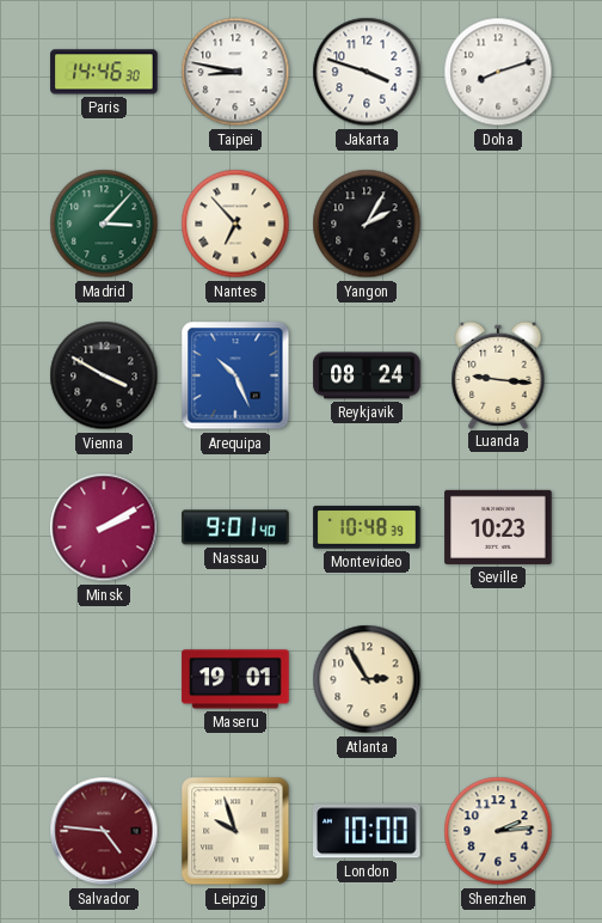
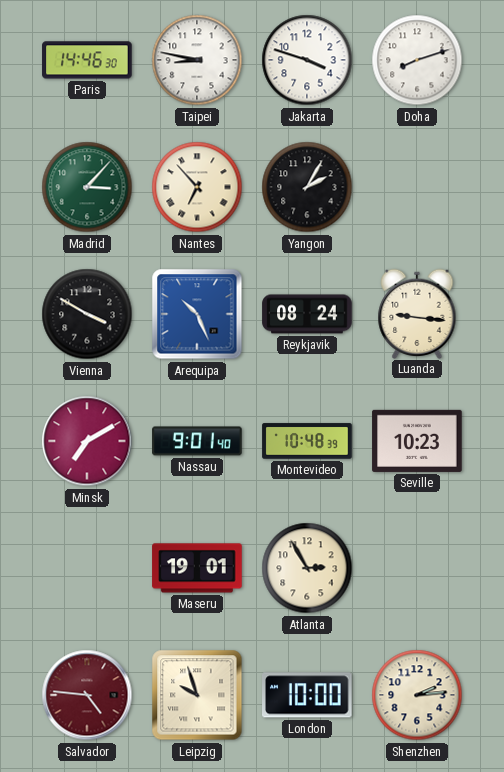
Minsk: 2:10 -> 7:10
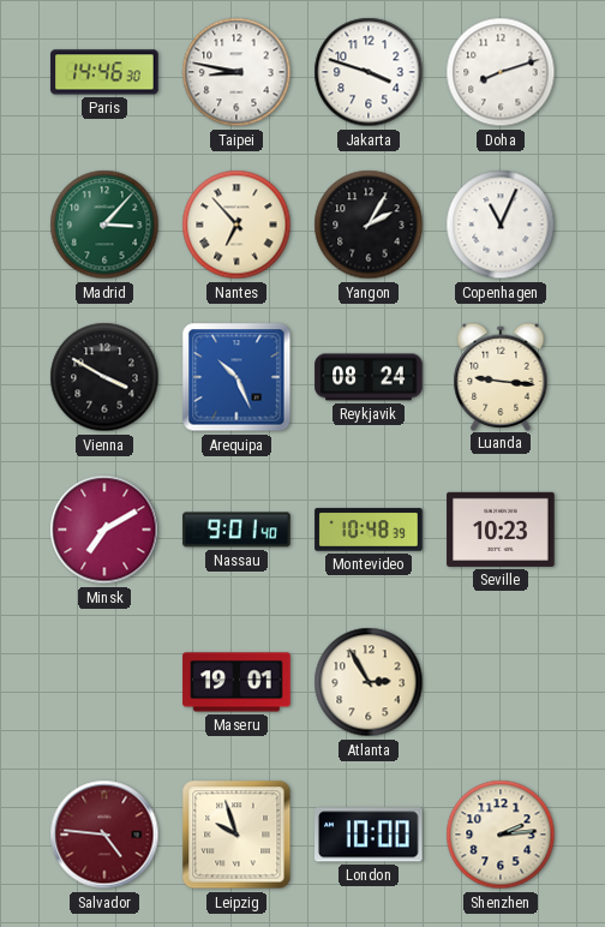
Copenhagen: none -> 11:04
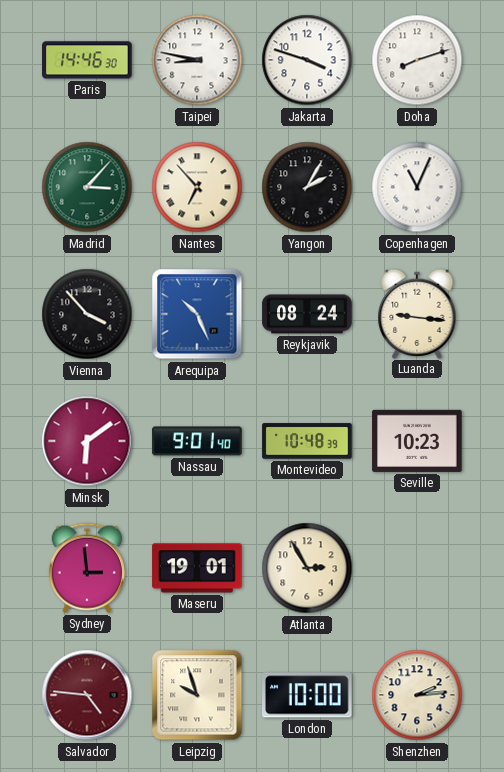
Vienna: 3:50 -> 3:53
Minsk: 7:10 -> 6:09
Sydney: none -> 2:59
